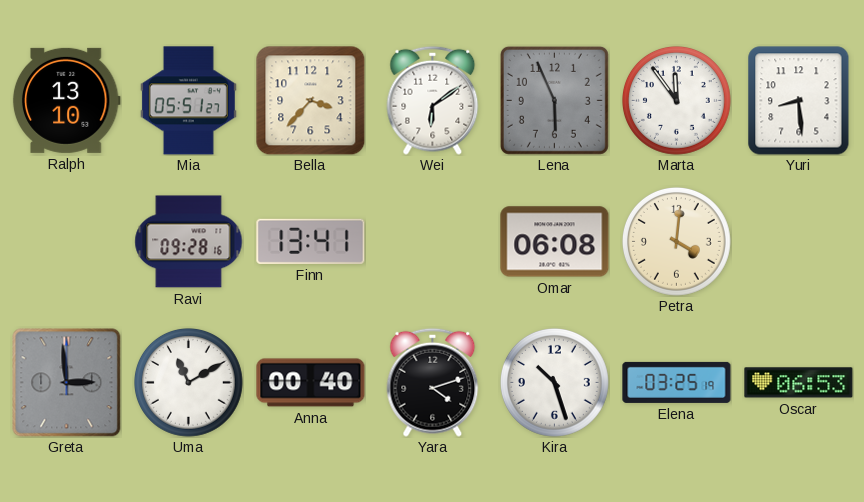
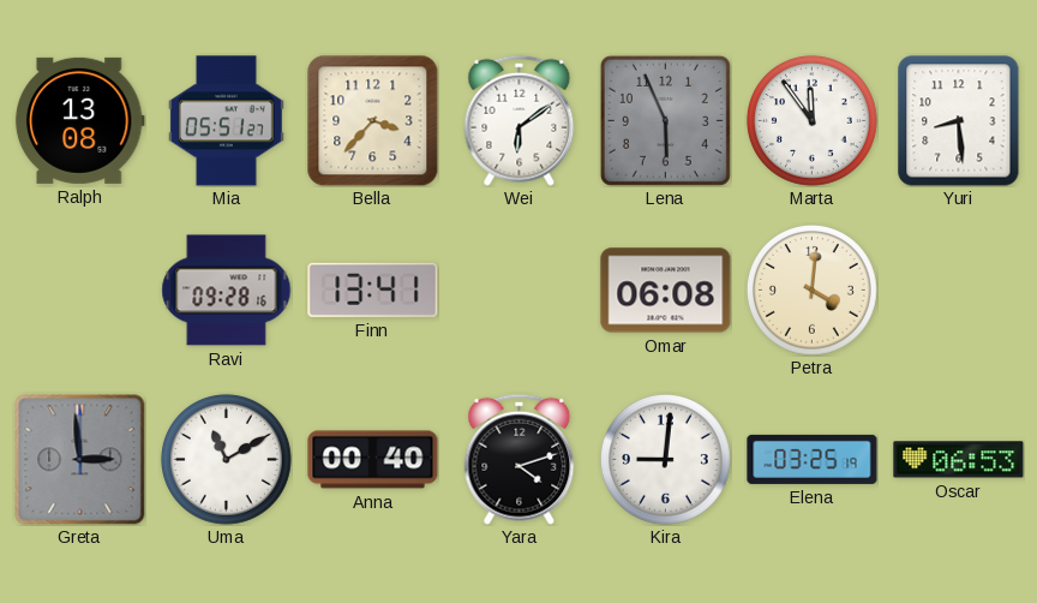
Ralph: 13:10 -> 13:08
Kira: 10:27 -> 9:01
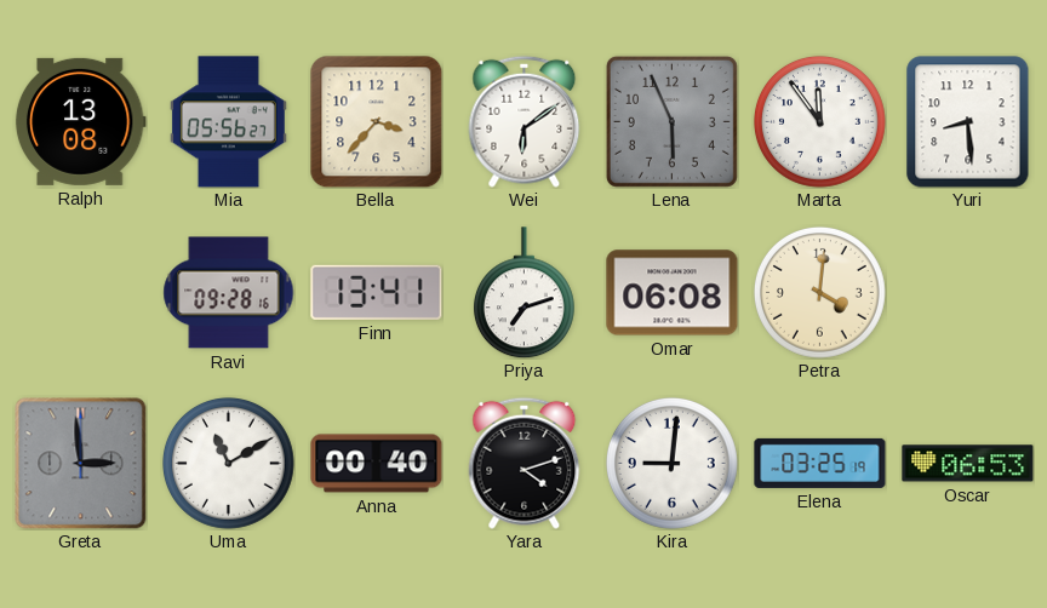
Mia: 05:51 -> 05:56
Priya: none -> 7:12
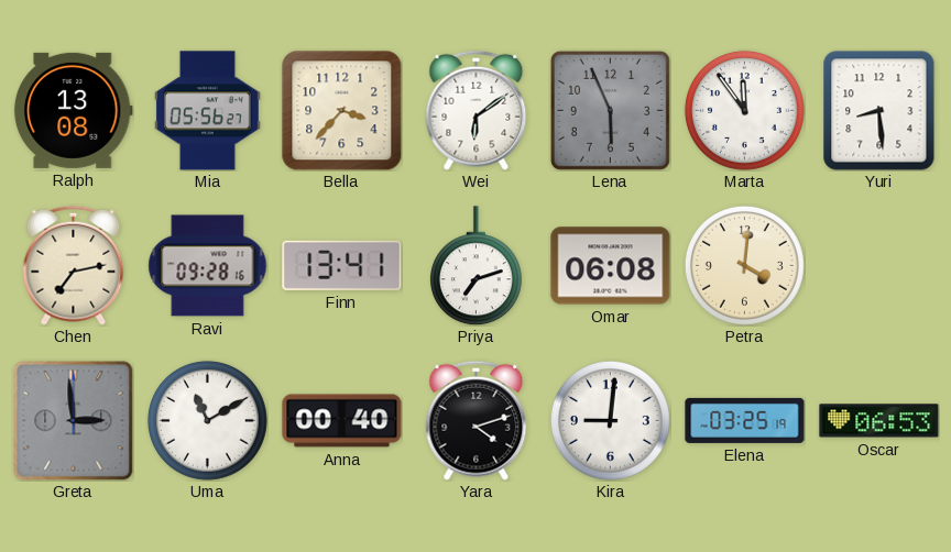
Chen: none -> 7:13
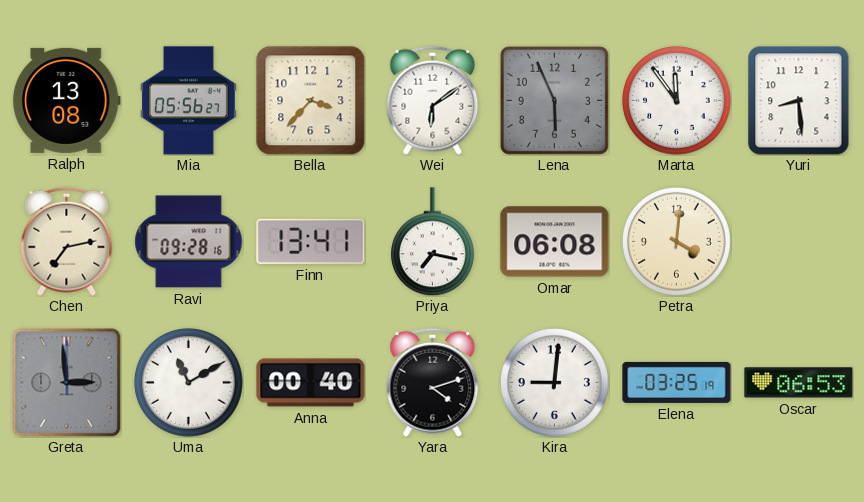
Priya: 7:12 -> 7:17
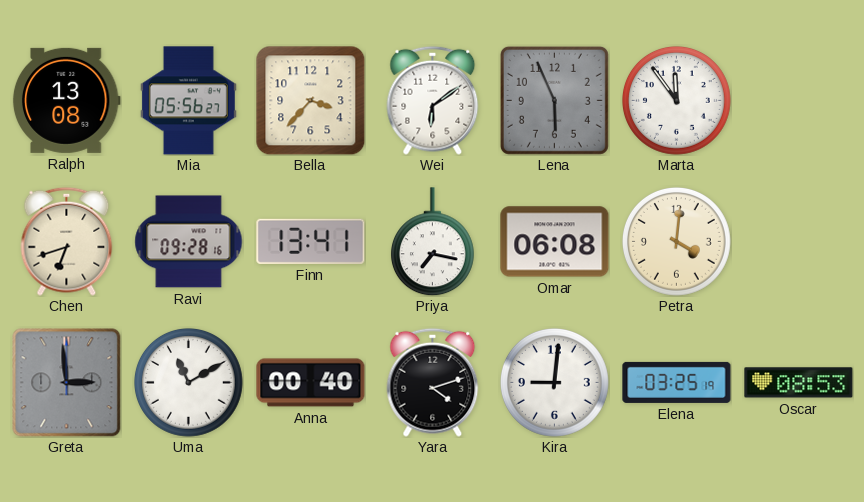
Yuri: 8:29 -> none
Chen: 7:13 -> 6:42
Oscar: 06:53 -> 08:53
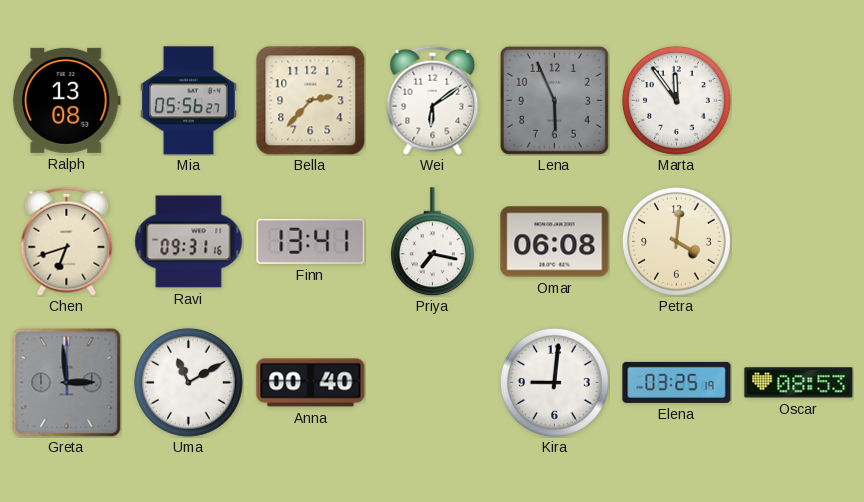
Bella: 3:37 -> 2:37
Ravi: 09:28 -> 09:31
Yara: 4:12 -> none
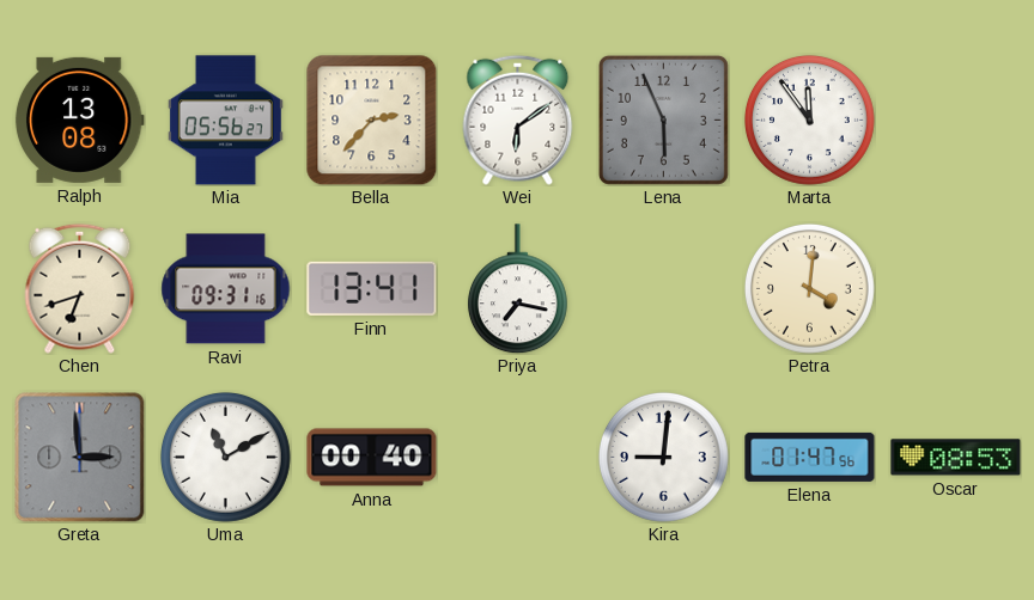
Omar: 06:08 -> none
Elena: 03:25 -> 01:47
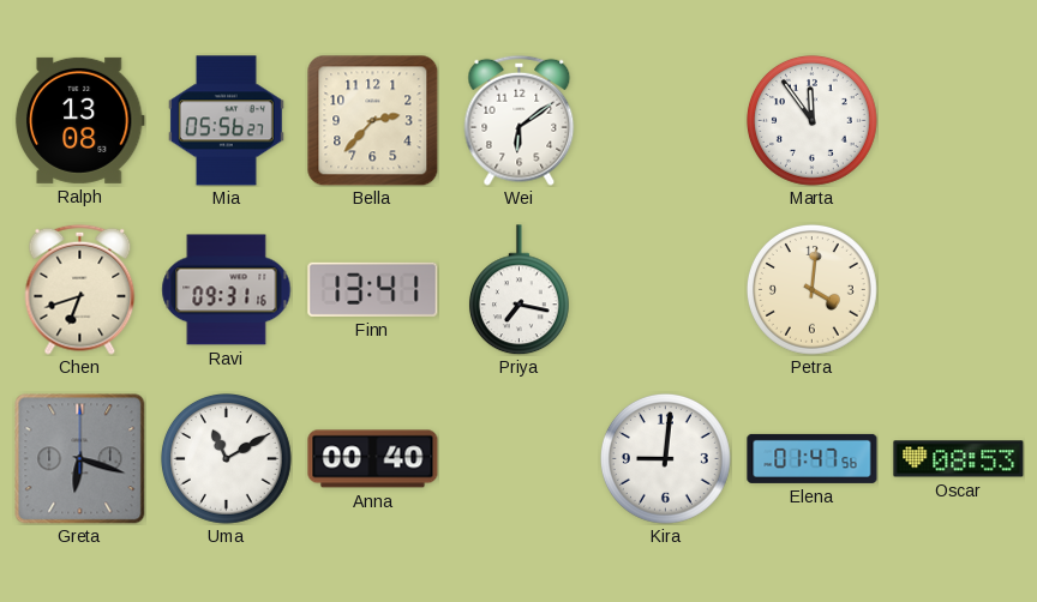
Lena: 5:56 -> none
Greta: 2:59 -> 6:18
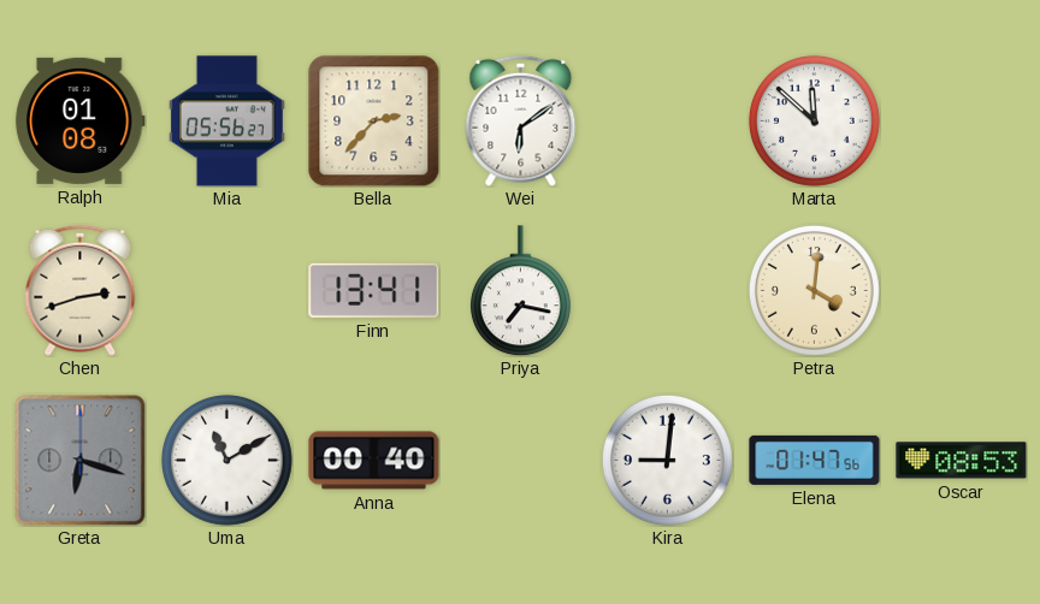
Ralph: 13:08 -> 01:08
Marta: 11:54 -> 11:52
Chen: 6:42 -> 2:42
Ravi: 09:31 -> none
